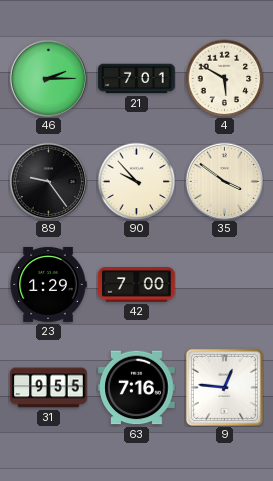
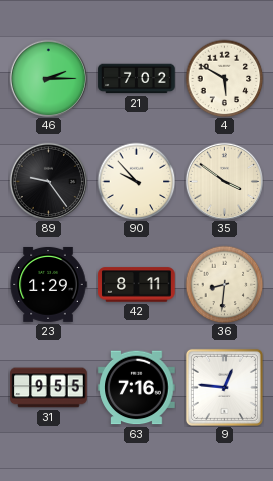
21: 7:01 -> 7:02
42: 7:00 -> 8:11
36: none -> 8:31
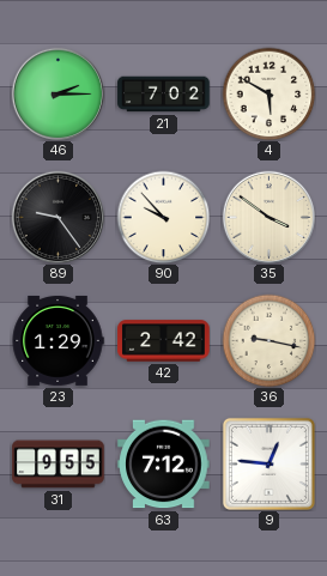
42: 8:11 -> 2:42
36: 8:31 -> 9:17
63: 7:16 -> 7:12
